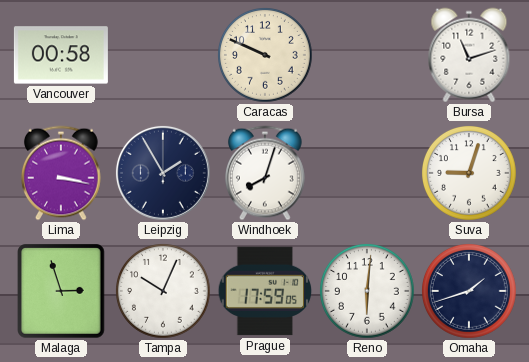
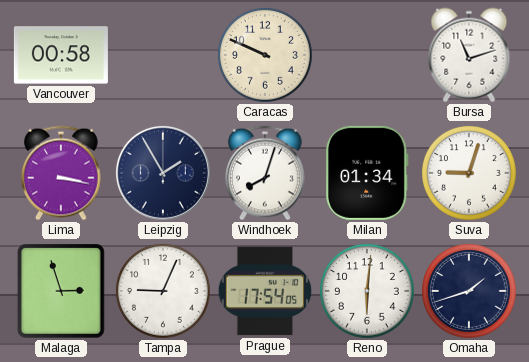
Milan: none -> 01:34
Tampa: 10:04 -> 9:04
Prague: 17:59 -> 17:54
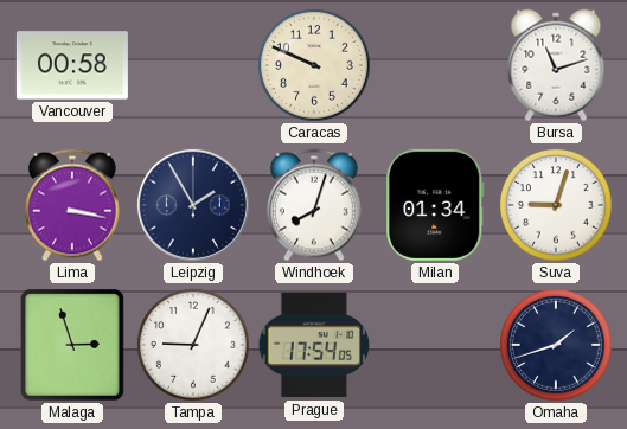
Reno: 6:01 -> none
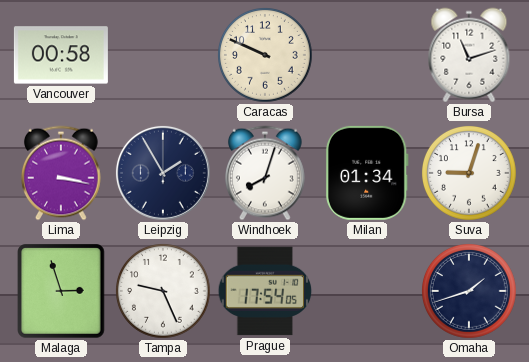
Tampa: 9:04 -> 9:26
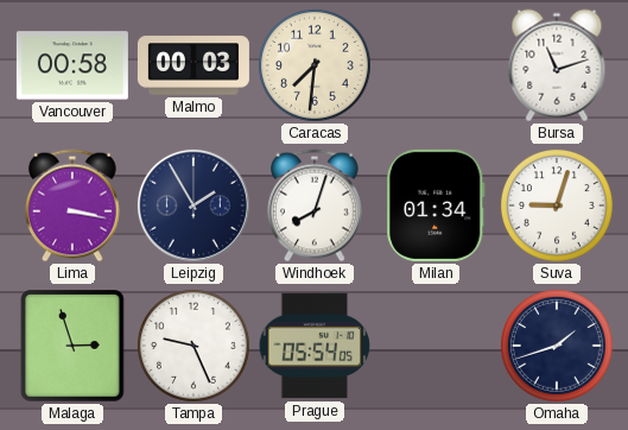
Malmo: none -> 00:03
Caracas: 9:49 -> 7:31
Prague: 17:54 -> 05:54
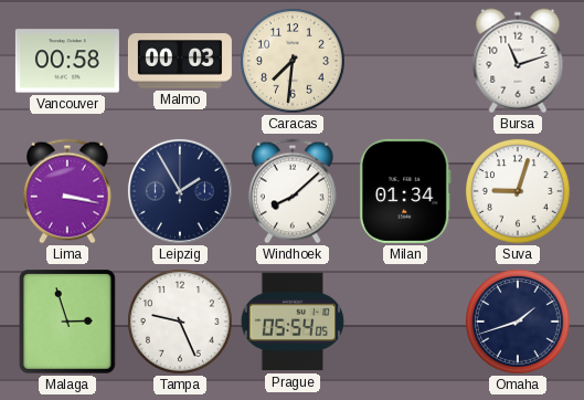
Windhoek: 8:03 -> 8:08
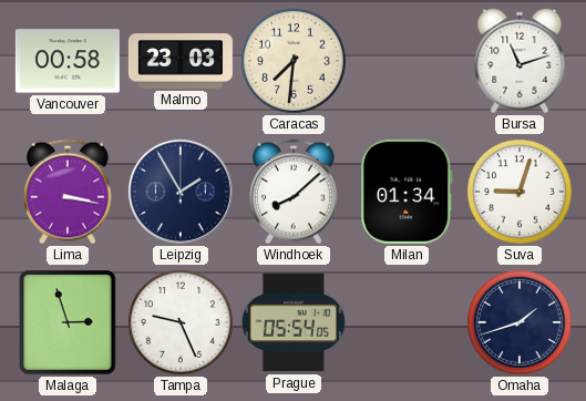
Malmo: 00:03 -> 23:03
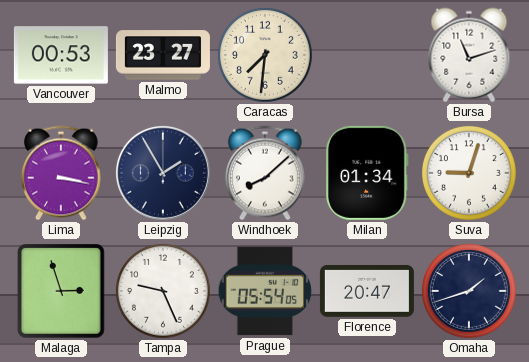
Vancouver: 00:58 -> 00:53
Malmo: 23:03 -> 23:27
Florence: none -> 20:47
